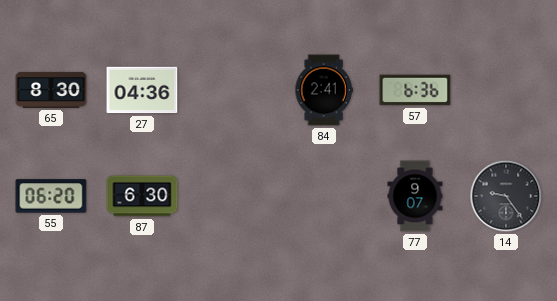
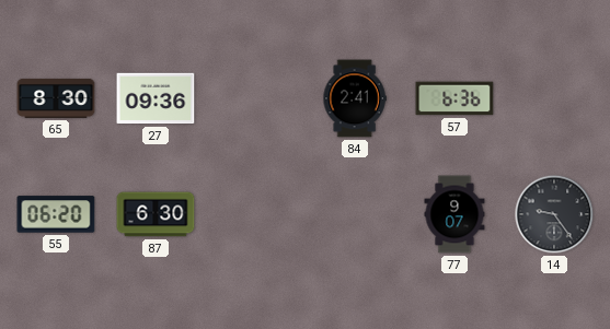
27: 04:36 -> 09:36
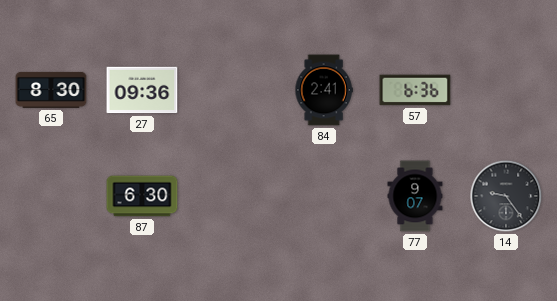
55: 06:20 -> none
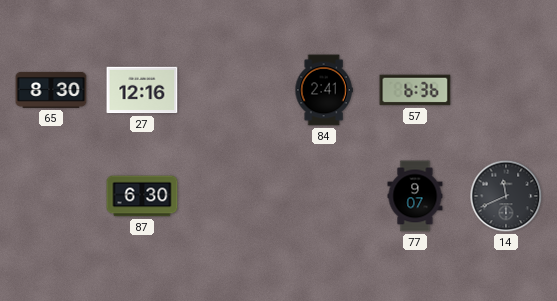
27: 09:36 -> 12:16
14: 9:24 -> 11:41
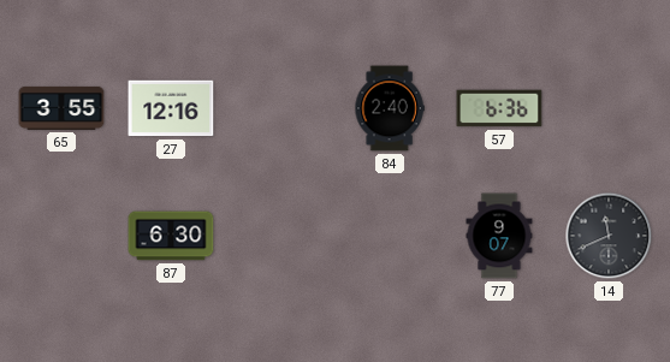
65: 8:30 -> 3:55
84: 2:41 -> 2:40
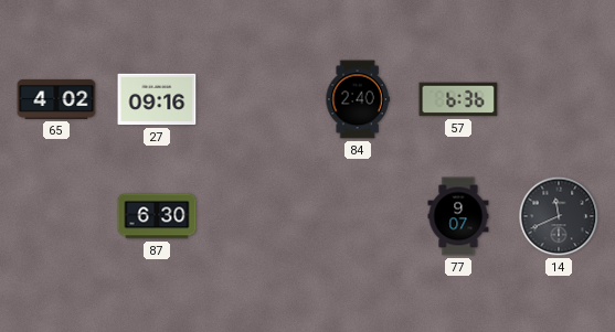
65: 3:55 -> 4:02
27: 12:16 -> 09:16
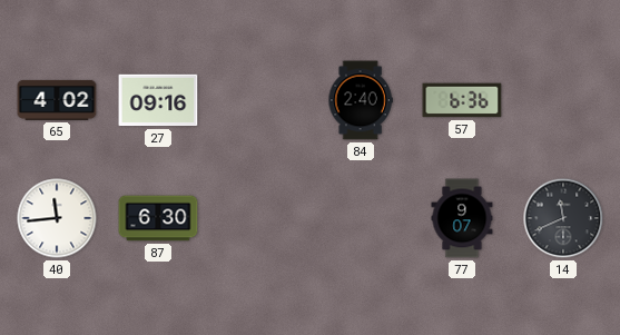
40: none -> 11:44
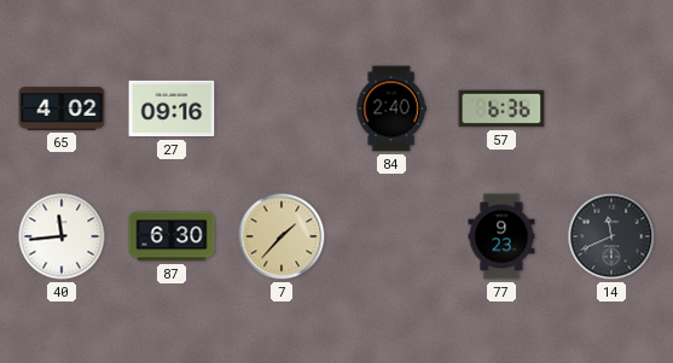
7: none -> 1:37
77: 9:07 -> 9:23
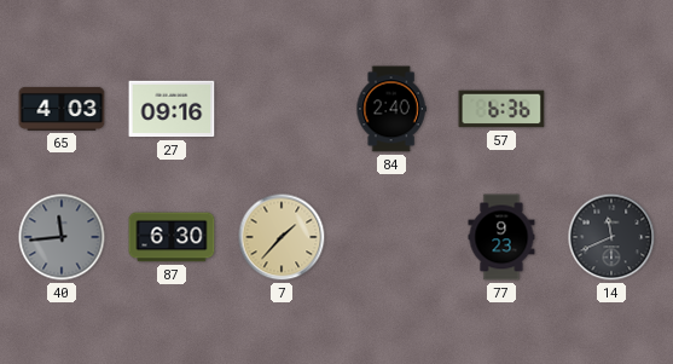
65: 4:02 -> 4:03
40 dial: white -> grey
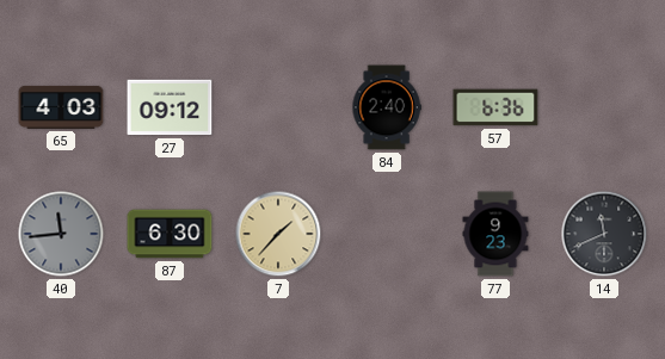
27: 09:16 -> 09:12
